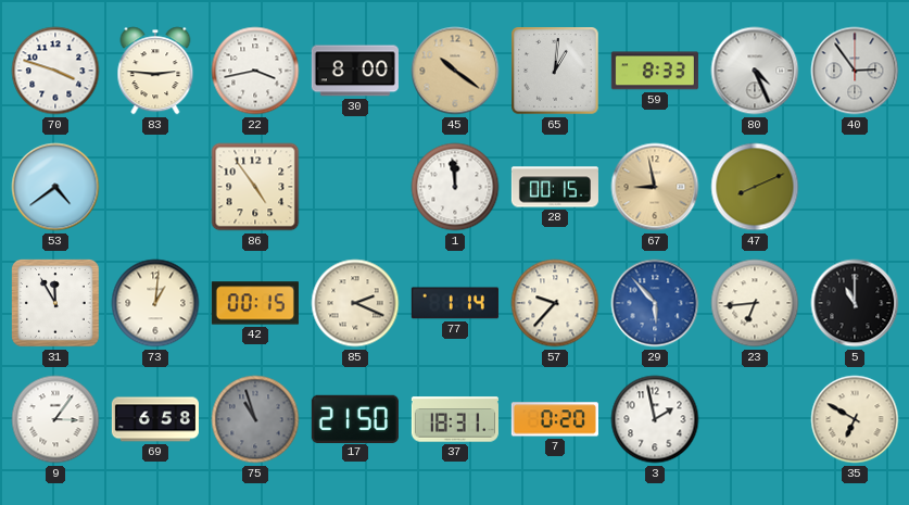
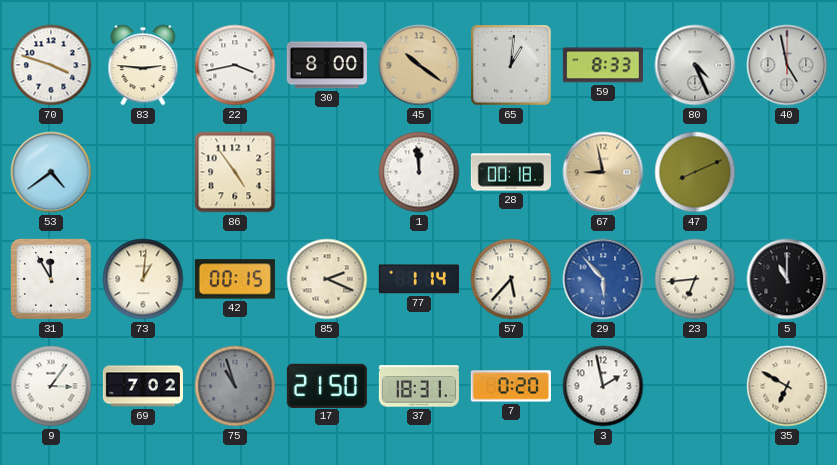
40: 2:54 -> 4:58
28: 00:15 -> 00:18
57: 9:37 -> 5:37
69: 6:58 -> 7:02
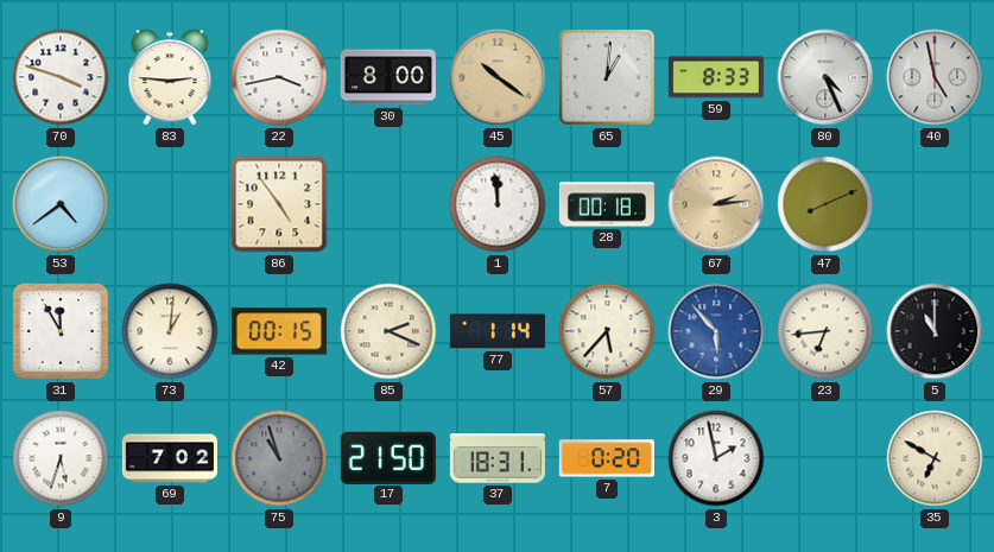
67: 8:58 -> 2:14
9: 3:06 -> 5:33
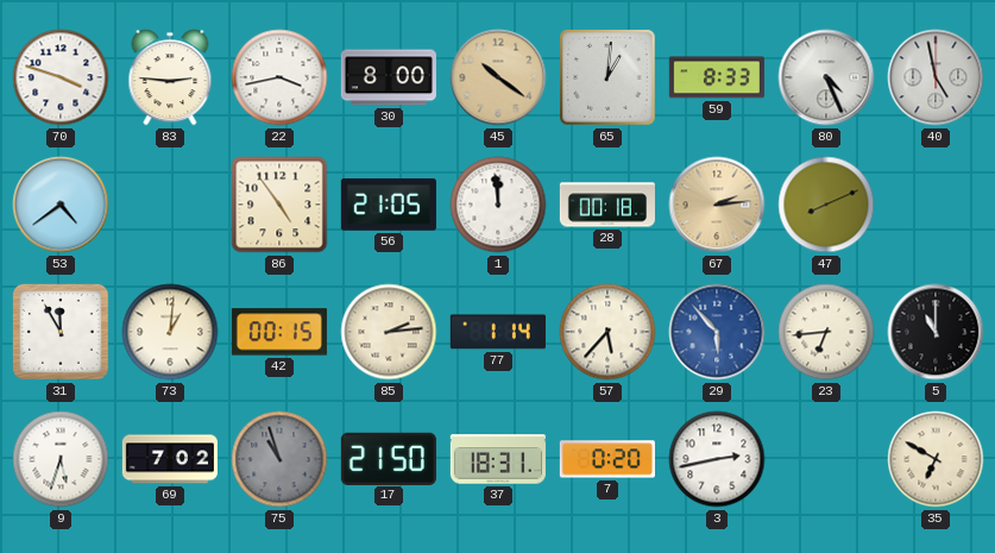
56: none -> 21:05
85: 2:19 -> 2:14
3: 1:58 -> 2:43
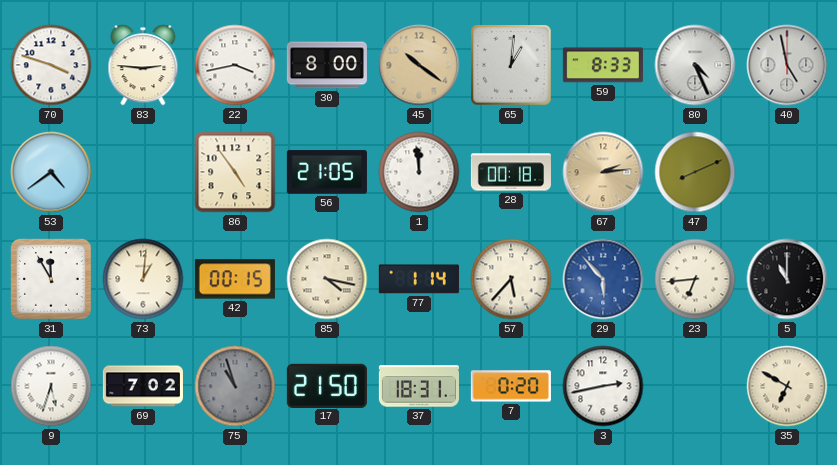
85: 2:14 -> 4:17
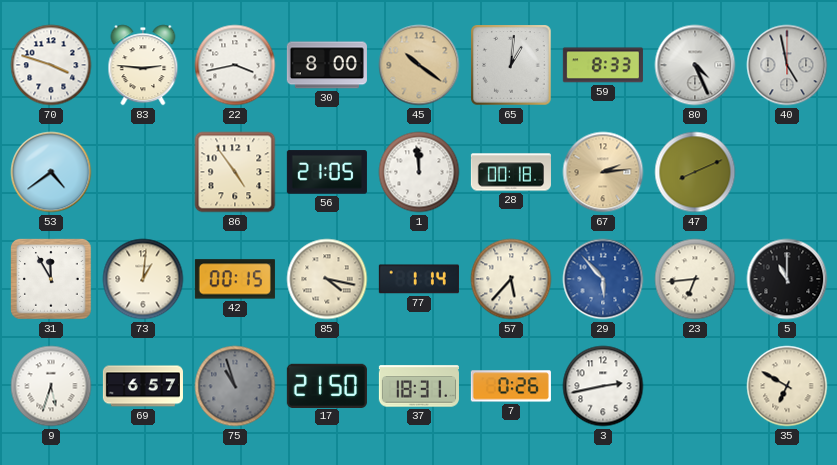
69: 7:02 -> 6:57
7: 0:20 -> 0:26
